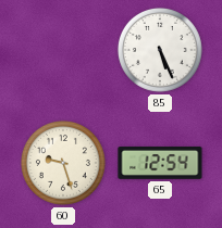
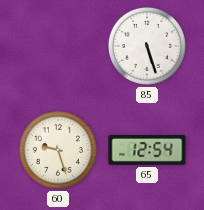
85: 5:26 -> 5:27
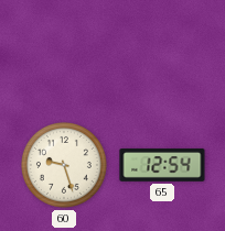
85: 5:27 -> none
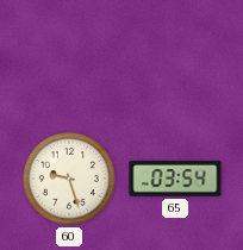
65: 12:54 -> 03:54
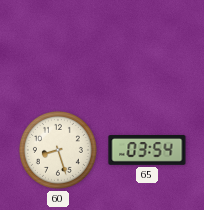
60: 9:27 -> 8:27
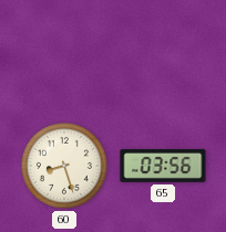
65: 03:54 -> 03:56
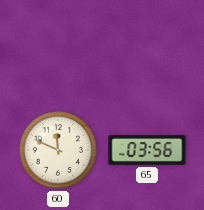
60: 8:27 -> 11:49
